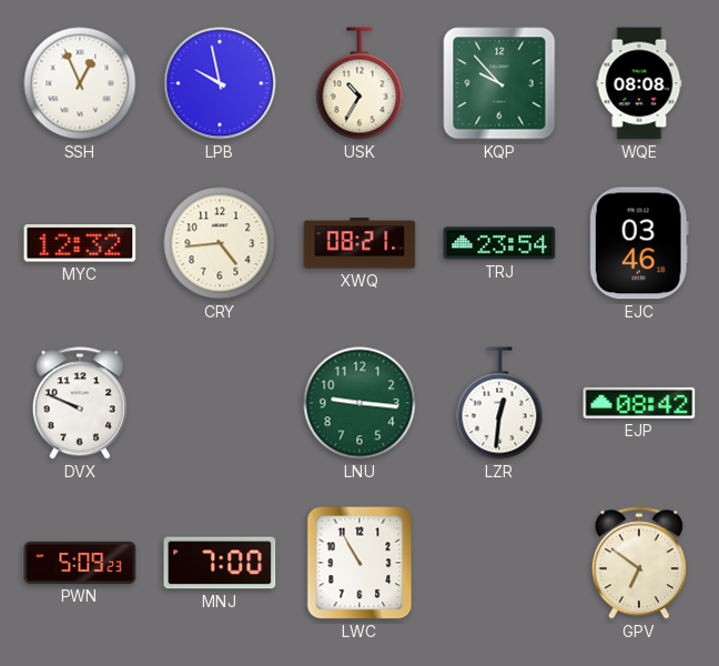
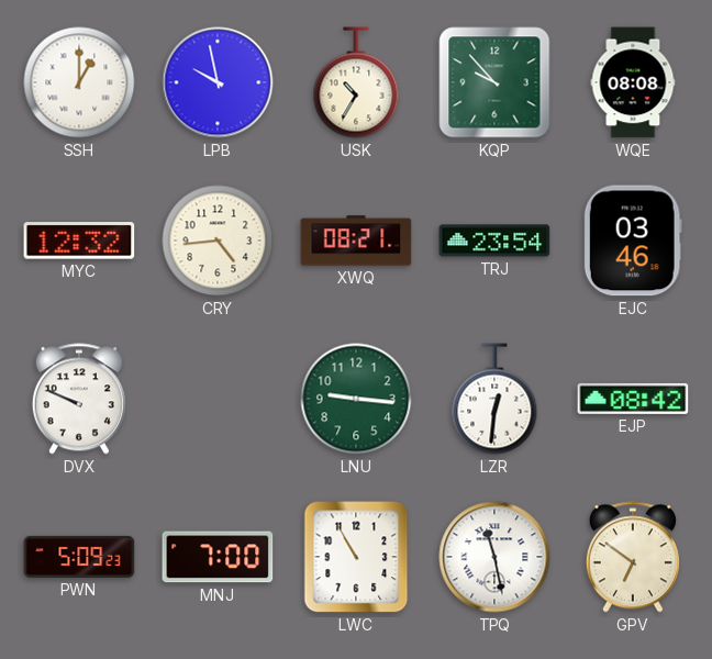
SSH: 12:56 -> 1:00
TPQ: none -> 11:28
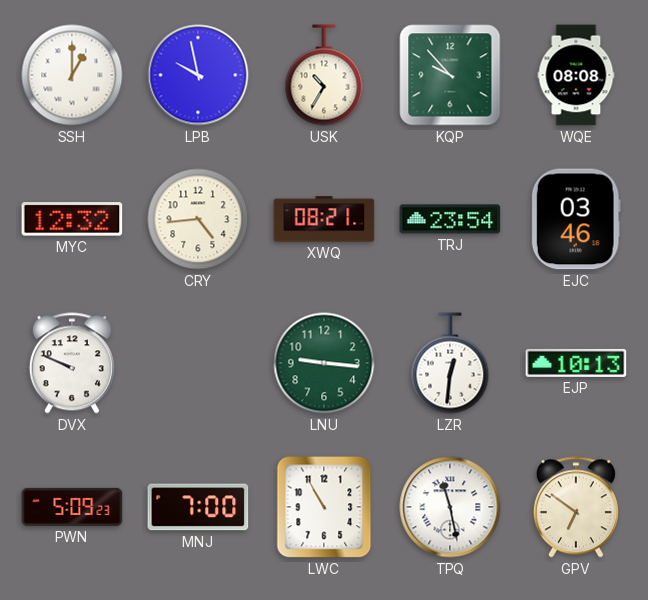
EJP: 08:42 -> 10:13
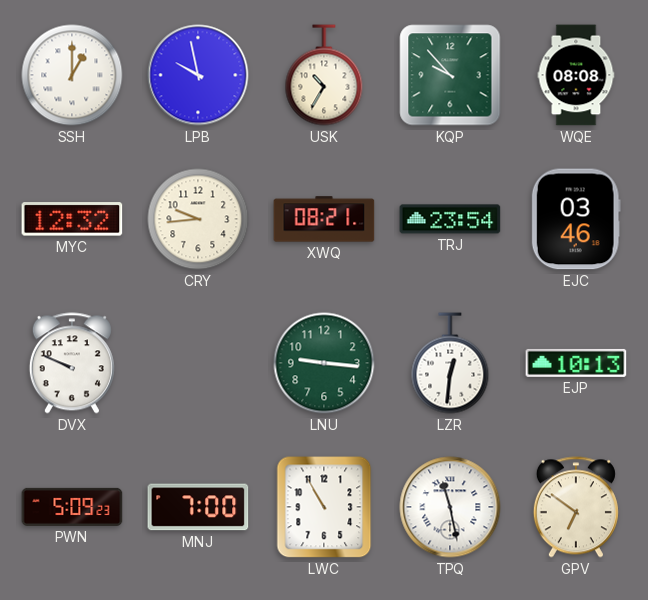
CRY: 4:44 -> 9:44
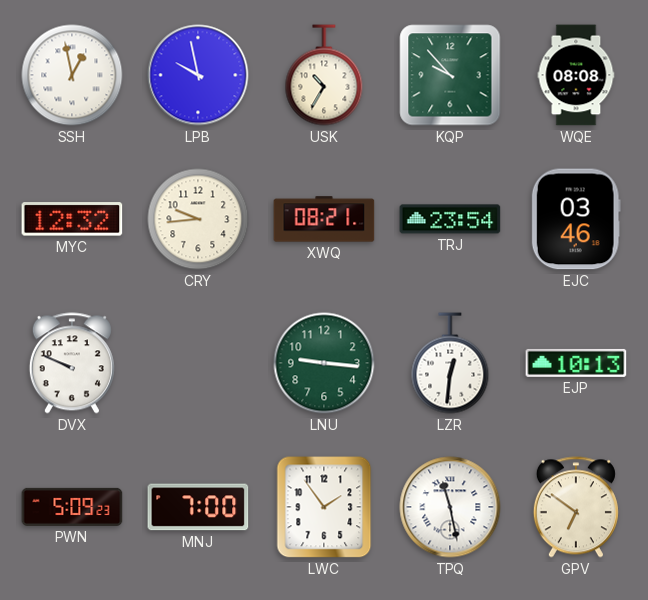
SSH: 1:00 -> 12:58
LWC: 10:55 -> 1:54
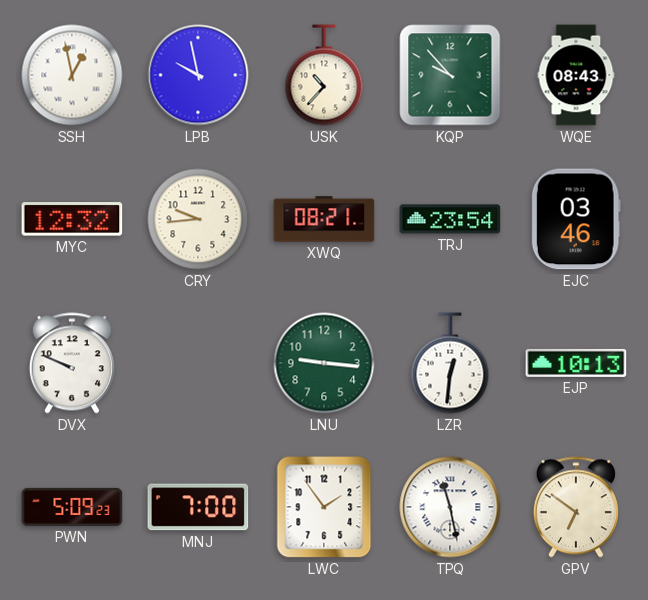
USK: 10:35 -> 10:37
WQE: 08:08 -> 08:43
